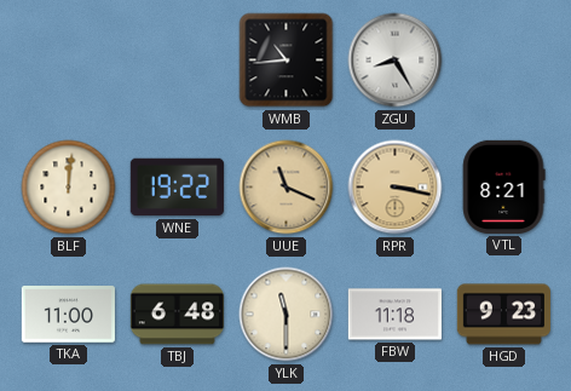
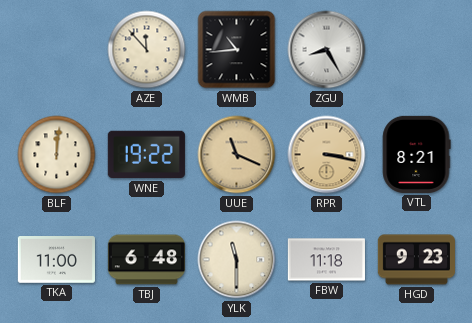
AZE: none -> 11:53
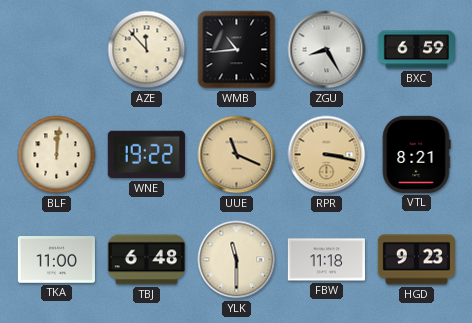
BXC: none -> 6:59
